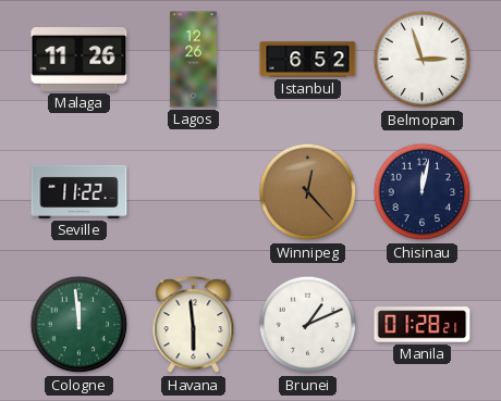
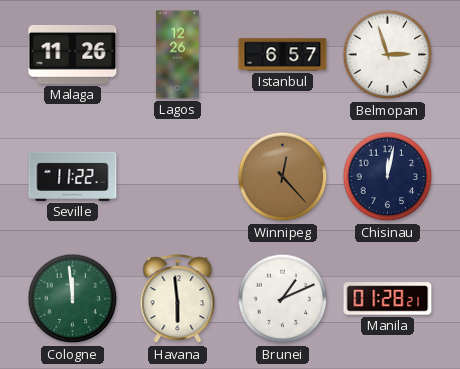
Istanbul: 6:52 -> 6:57
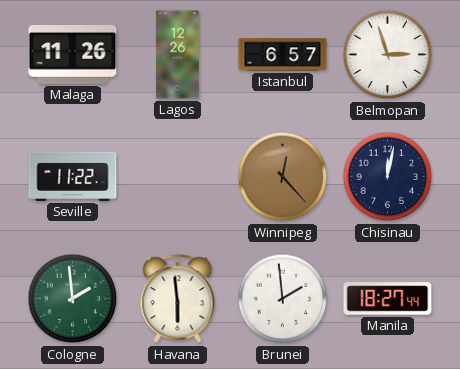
Cologne: 11:59 -> 1:59
Brunei: 1:11 -> 1:59
Manila: 01:28 -> 18:27
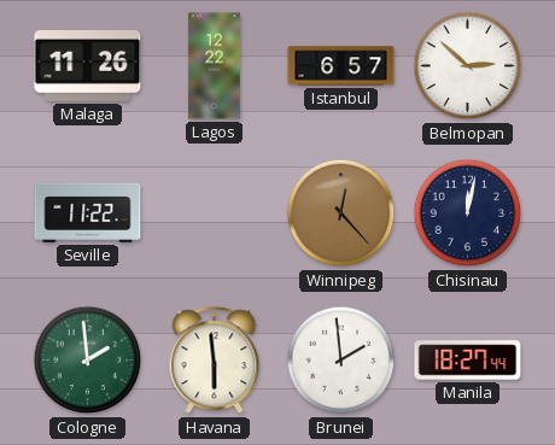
Lagos: 12:26 -> 12:22
Belmopan: 2:57 -> 2:52
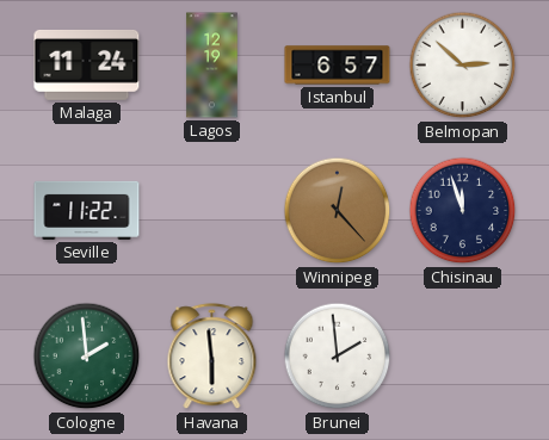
Malaga: 11:26 -> 11:24
Lagos: 12:22 -> 12:19
Chisinau: 12:02 -> 11:57
Manila: 18:27 -> none
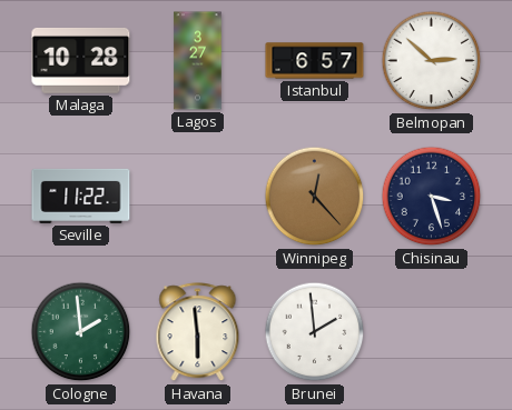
Malaga: 11:24 -> 10:28
Lagos: 12:19 -> 3:27
Chisinau: 11:57 -> 3:27
